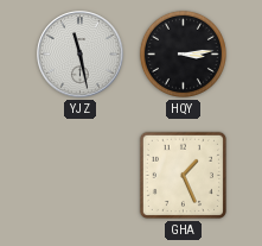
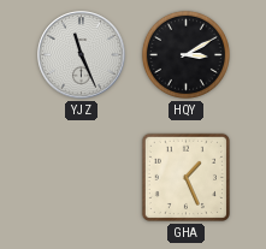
YJZ: 11:28 -> 11:26
HQY: 3:14 -> 3:10
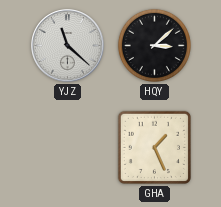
YJZ: 11:26 -> 11:22
HQY: 3:10 -> 3:08
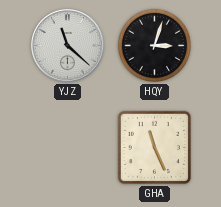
HQY: 3:08 -> 3:03
GHA: 1:26 -> 11:26
